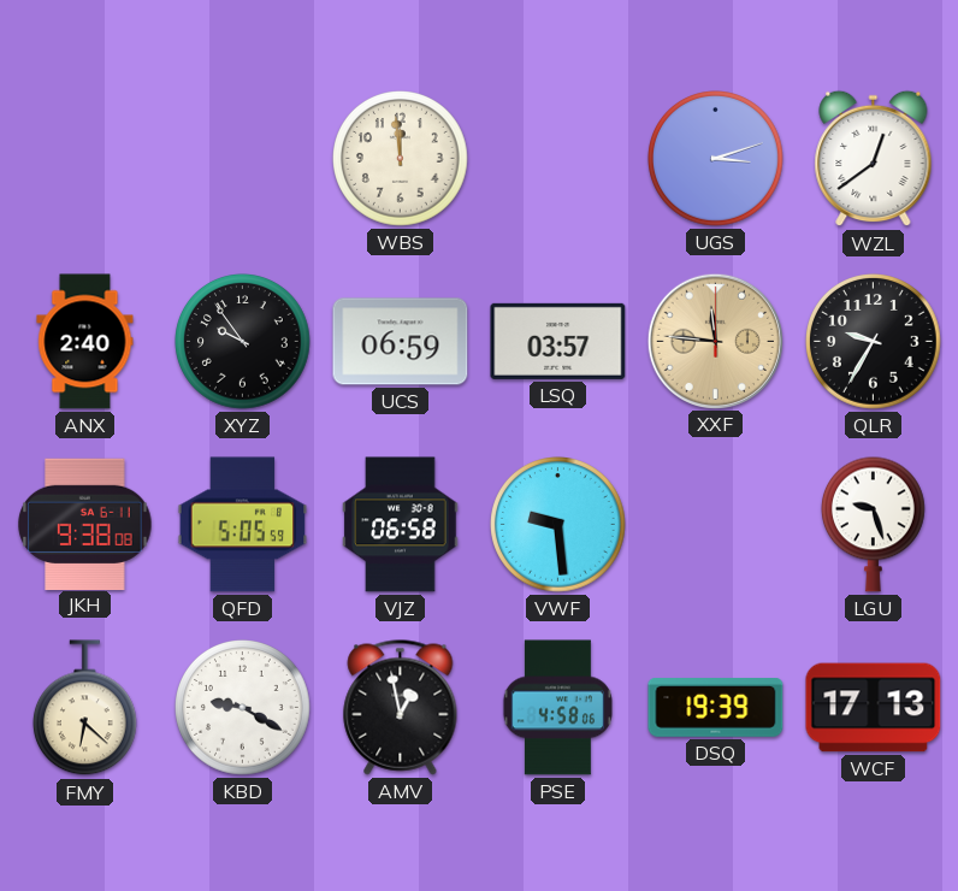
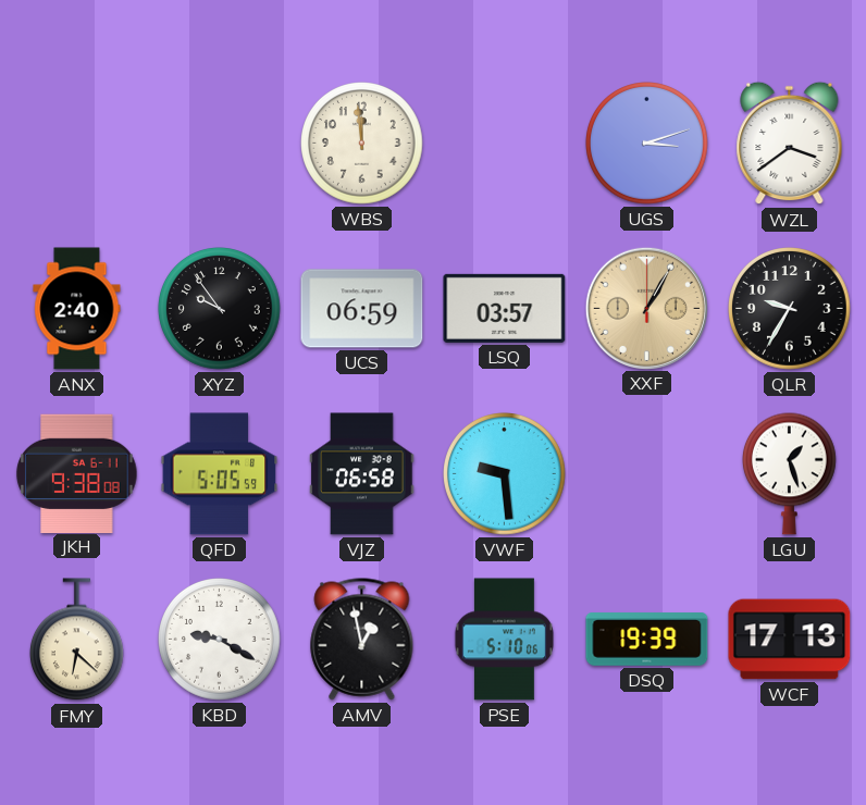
WZL: 12:39 -> 3:39
XXF: 11:46 -> 1:05
LGU: 9:27 -> 1:27
PSE: 4:58 -> 5:10
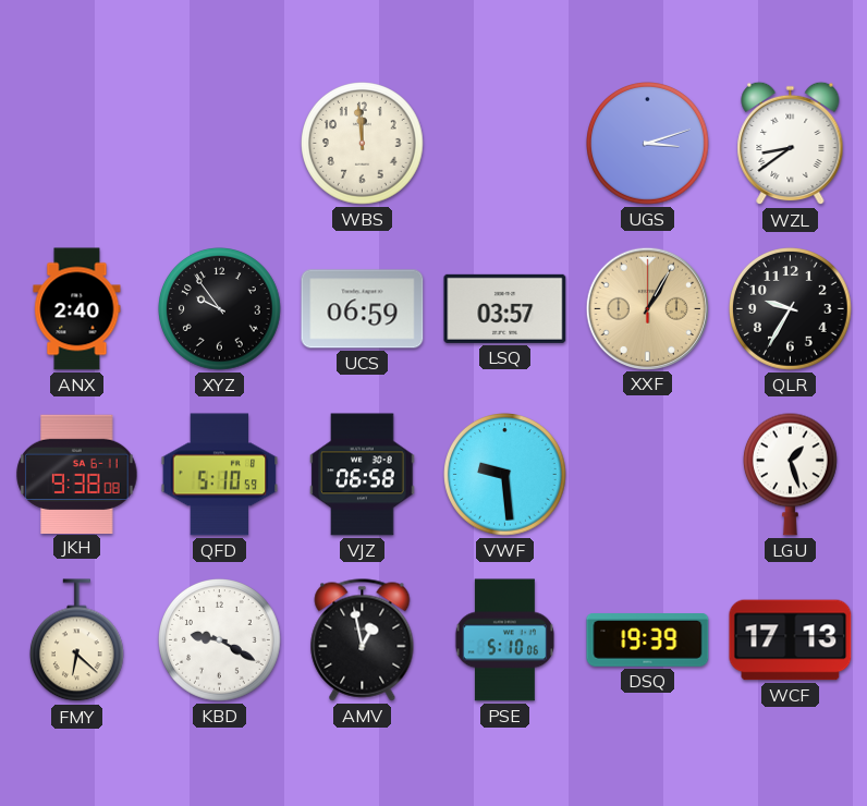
WZL: 3:39 -> 8:39
QFD: 5:05 -> 5:10
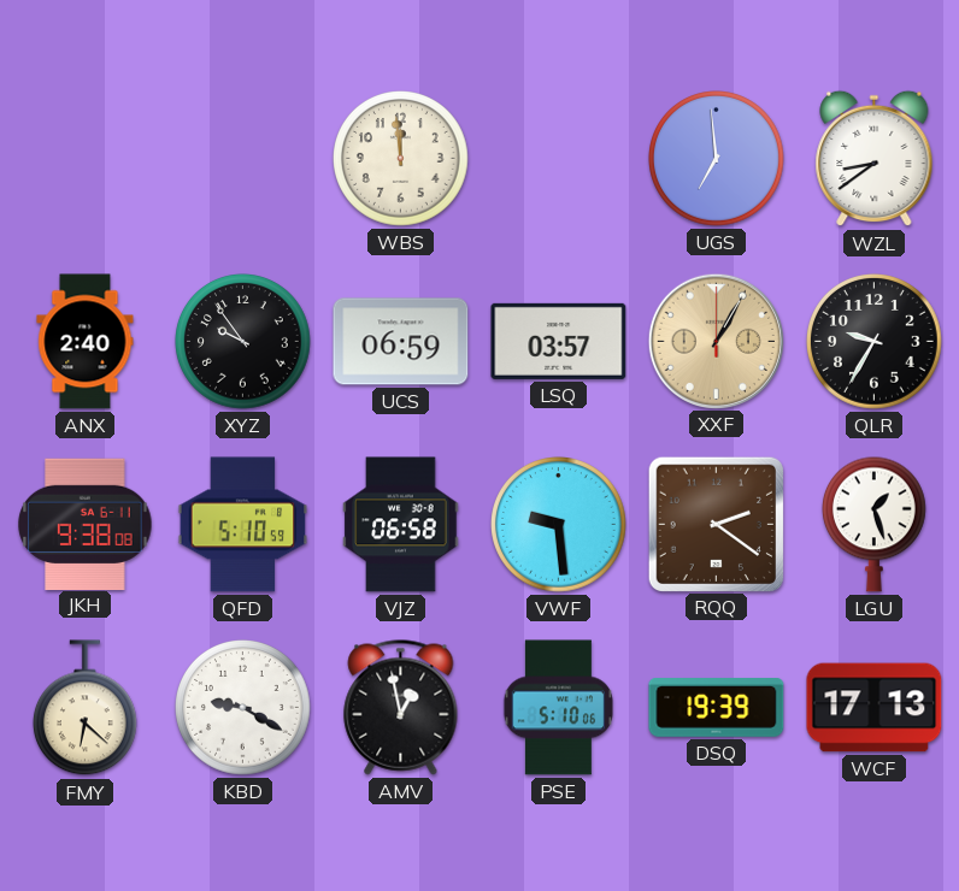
UGS: 3:12 -> 6:59
RQQ: none -> 2:21
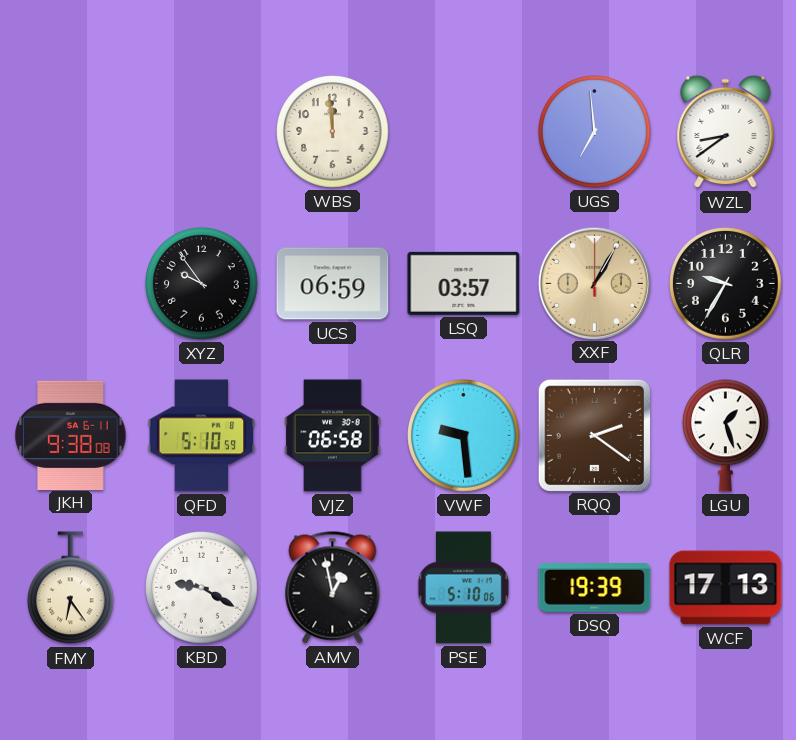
ANX: 2:40 -> none
FMY: 6:22 -> 6:24
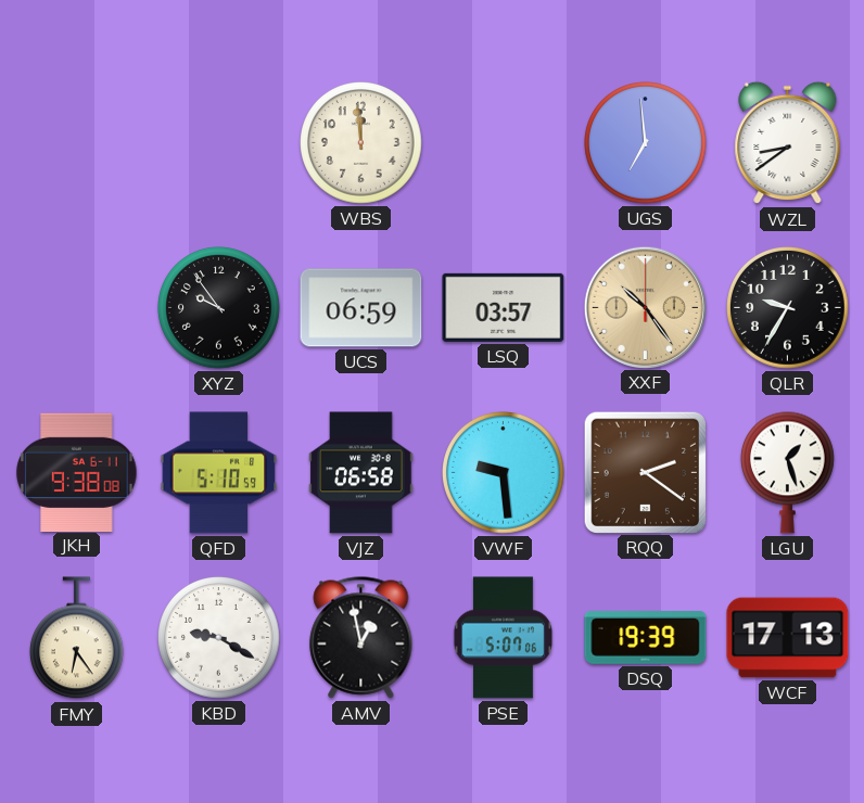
XXF: 1:05 -> 10:24
PSE: 5:10 -> 5:07
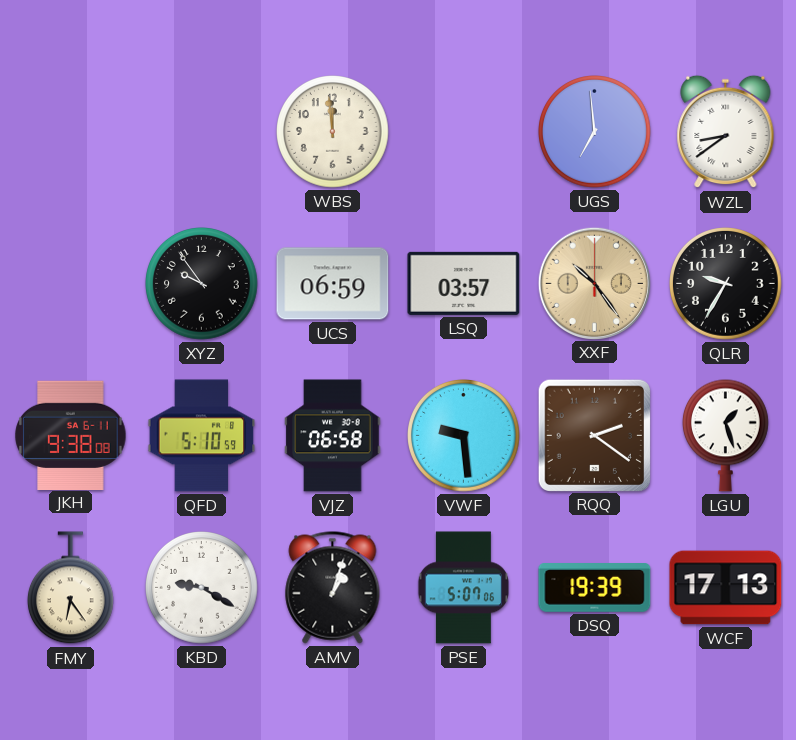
AMV: 12:58 -> 1:03
